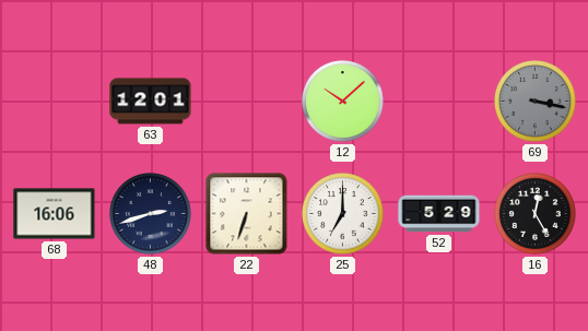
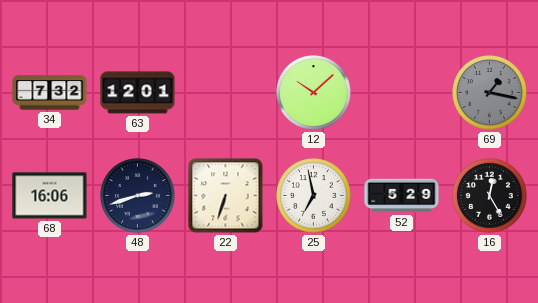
34: none -> 7:32
69: 3:17 -> 1:17
25: 7:00 -> 6:58
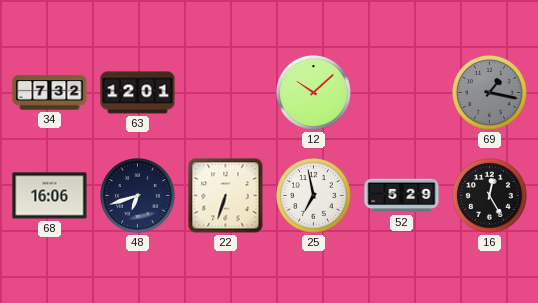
48: 2:42 -> 6:42
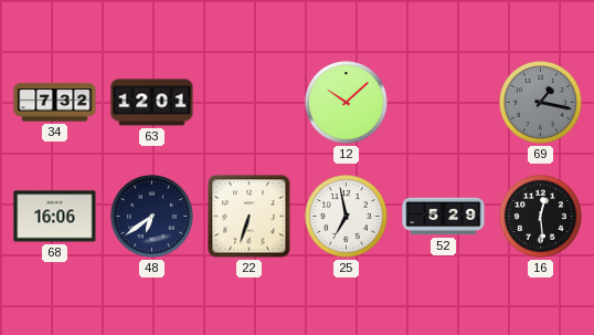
48: 6:42 -> 6:39
16: 12:25 -> 12:29
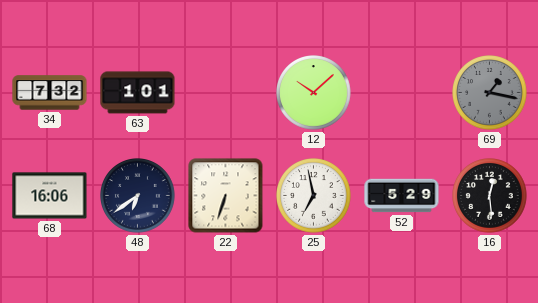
63: 12:01 -> 1:01
